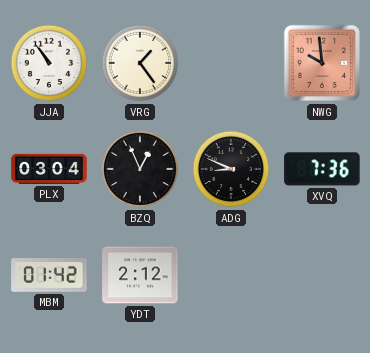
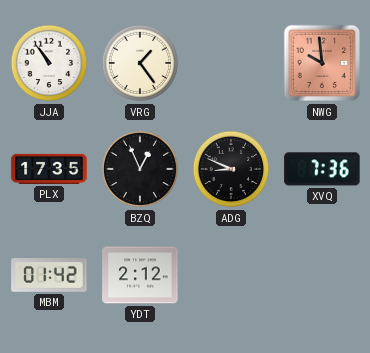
PLX: 03:04 -> 17:35
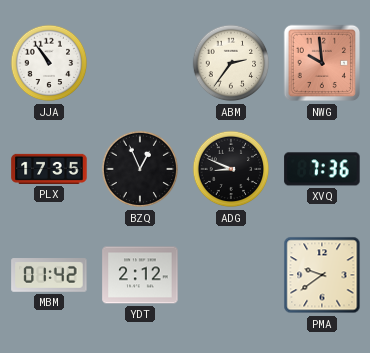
VRG: 1:24 -> none
ABM: none -> 2:36
PMA: none -> 9:39
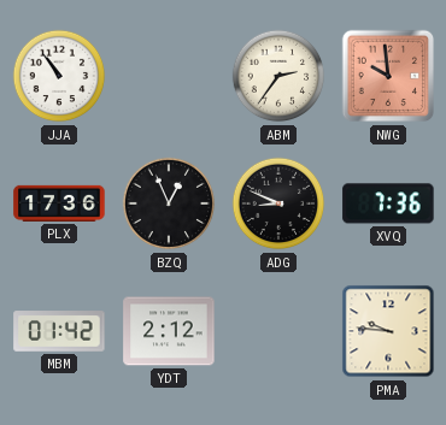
PLX: 17:35 -> 17:36
PMA: 9:39 -> 9:46
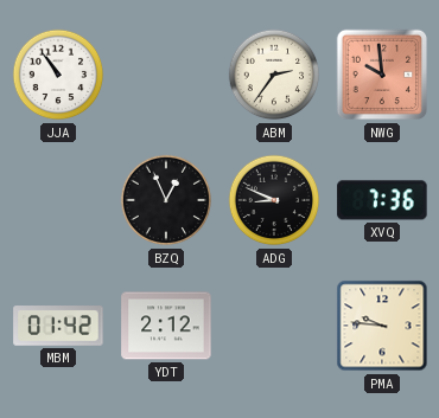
PLX: 17:36 -> none
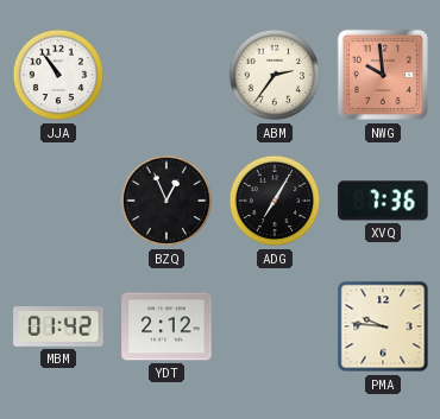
ADG: 8:49 -> 7:05
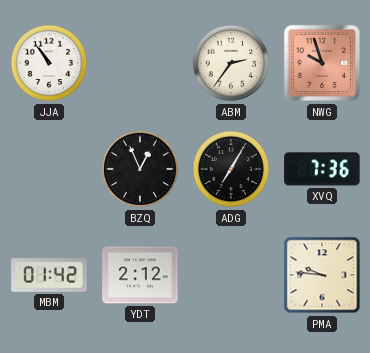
NWG: 9:59 -> 9:57
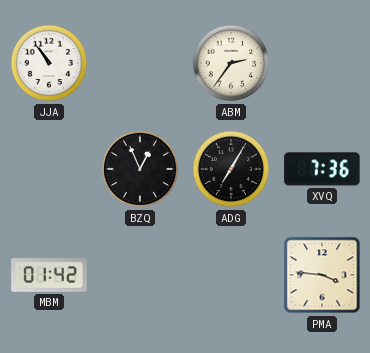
NWG: 9:57 -> none
YDT: 2:12 -> none
PMA: 9:46 -> 3:46
